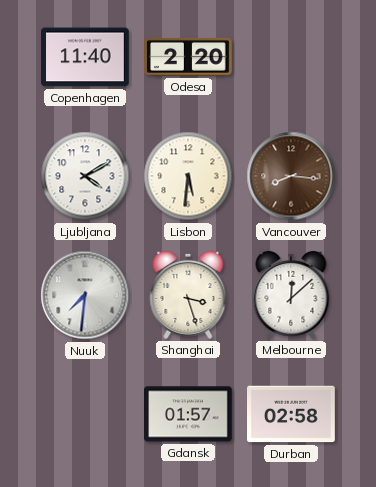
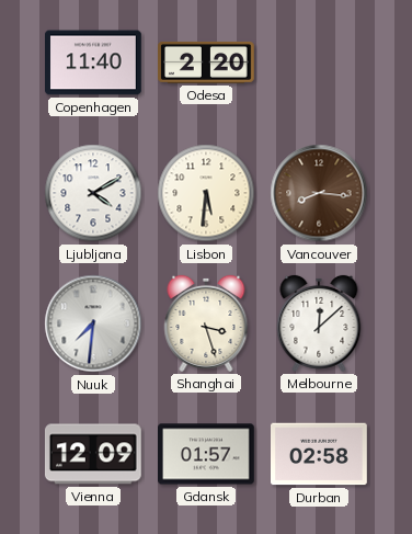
Vienna: none -> 12:09
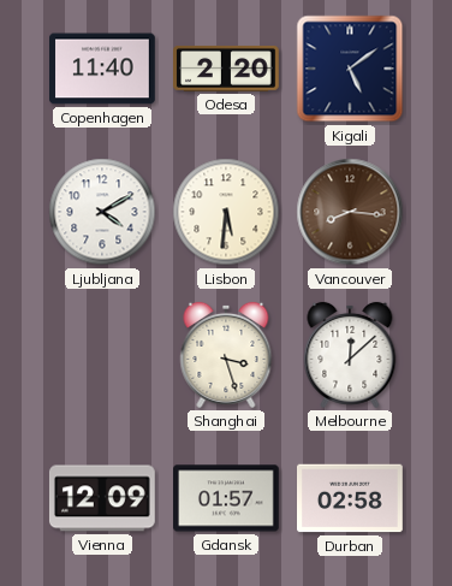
Kigali: none -> 5:09
Nuuk: 7:31 -> none
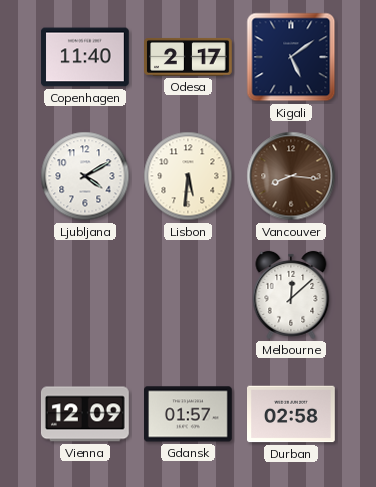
Odesa: 2:20 -> 2:17
Shanghai: 3:27 -> none
